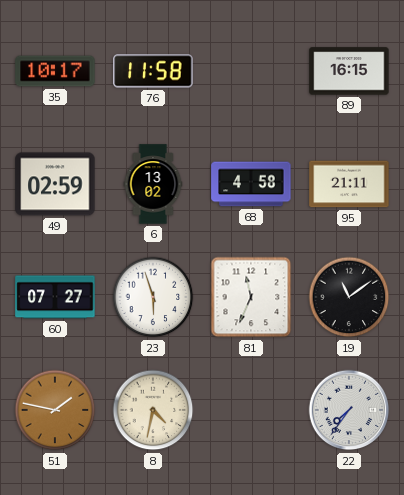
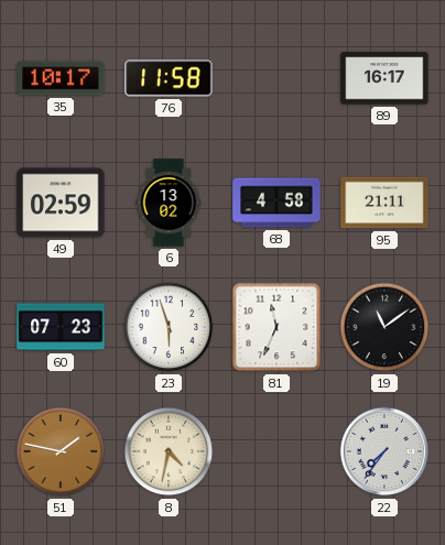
89: 16:15 -> 16:17
60: 07:27 -> 07:23
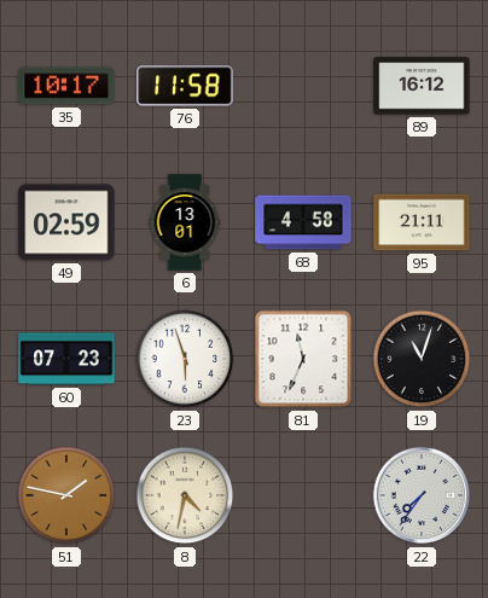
89: 16:17 -> 16:12
6: 13:02 -> 13:01
19: 11:09 -> 11:03
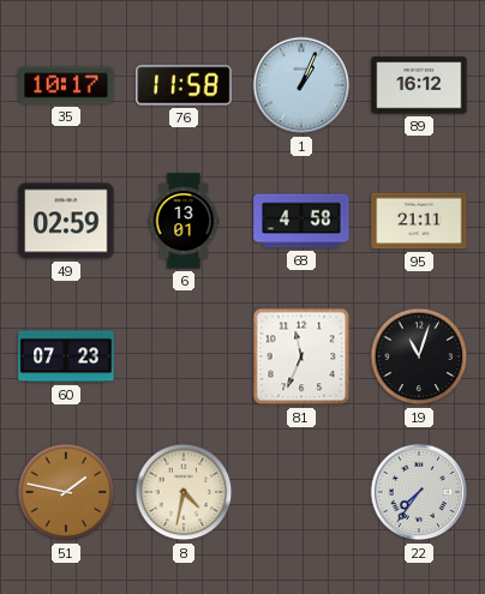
1: none -> 1:04
23: 5:57 -> none
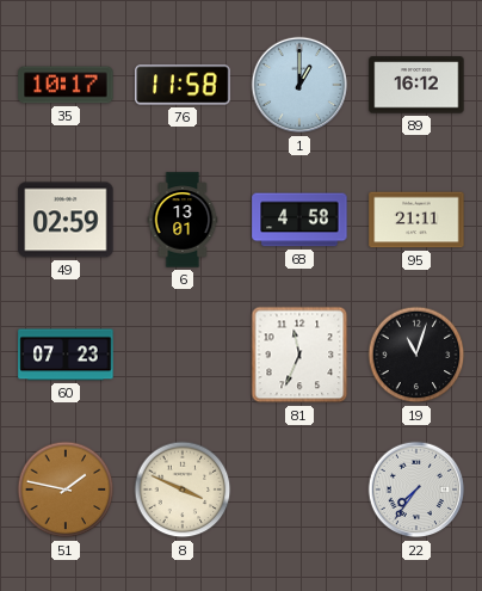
1: 1:04 -> 1:00
8: 4:32 -> 3:49
